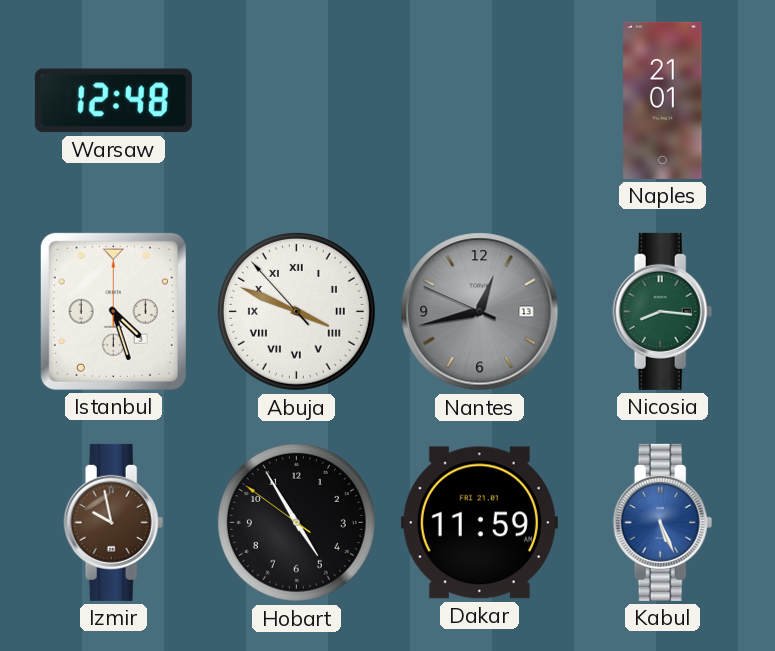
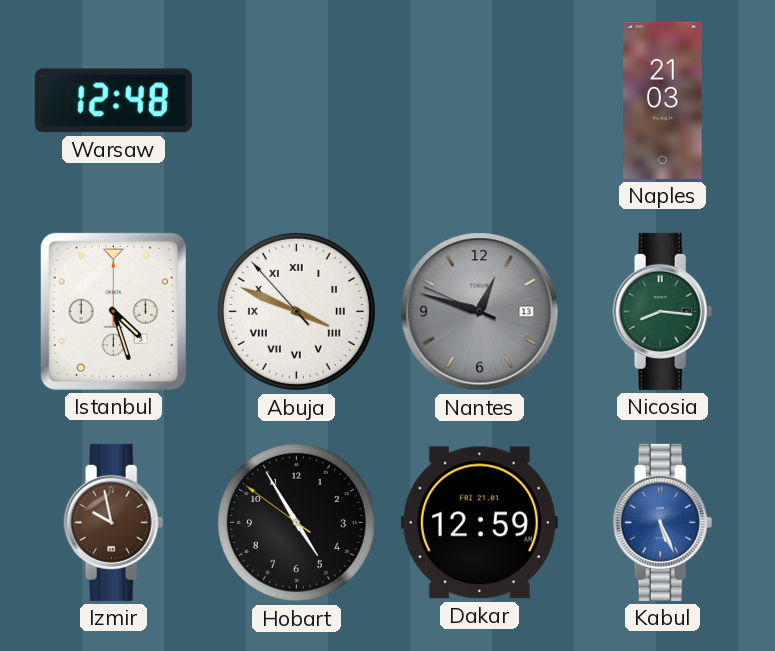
Naples: 21:01 -> 21:03
Nantes: 12:42 -> 12:47
Dakar: 11:59 -> 12:59
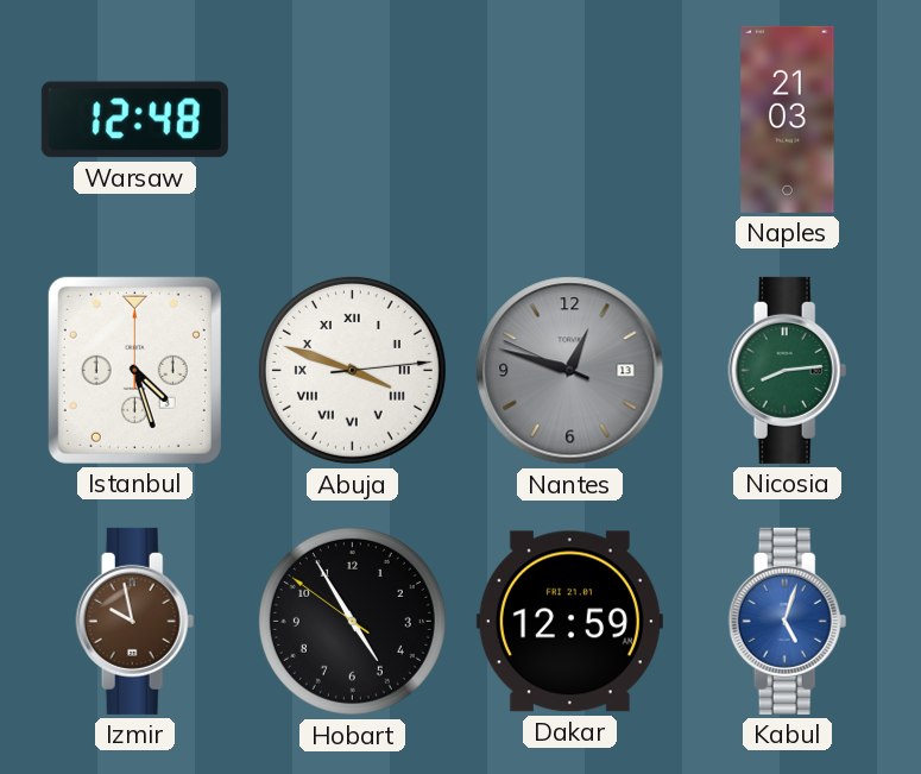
Abuja: 3:48:53 -> 3:48:14
Nicosia: 8:16 -> 8:14
Kabul: 5:26 -> 5:03
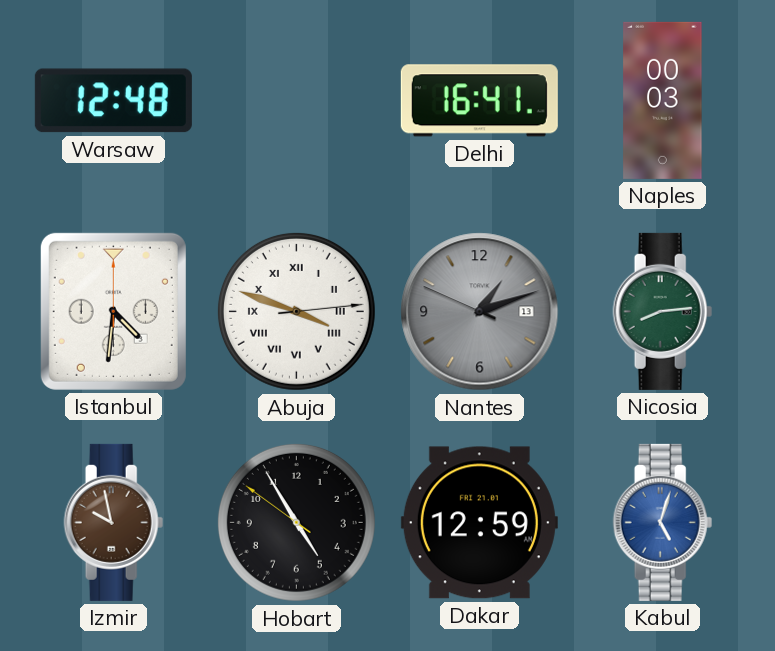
Delhi: none -> 16:41
Naples: 21:03 -> 00:03
Istanbul: 4:27 -> 4:31
Nantes: 12:47 -> 1:11
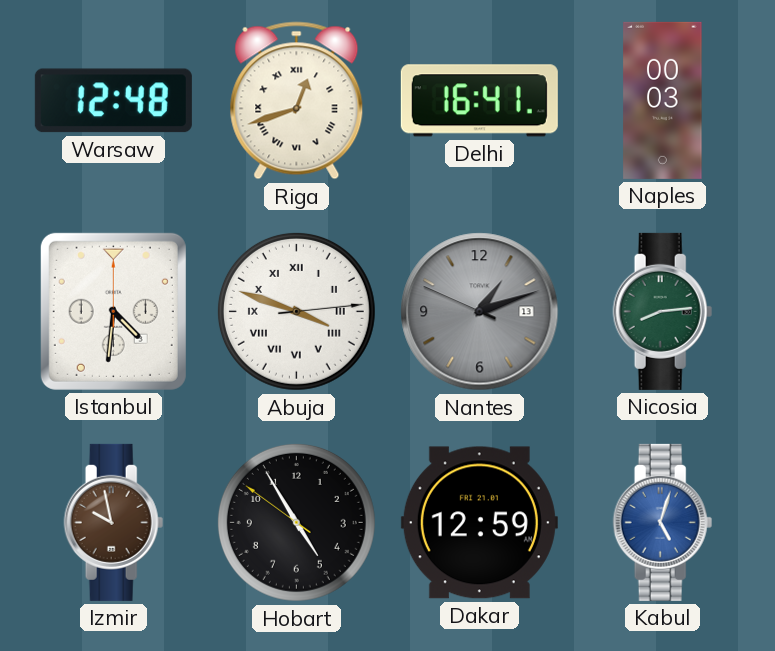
Riga: none -> 12:42
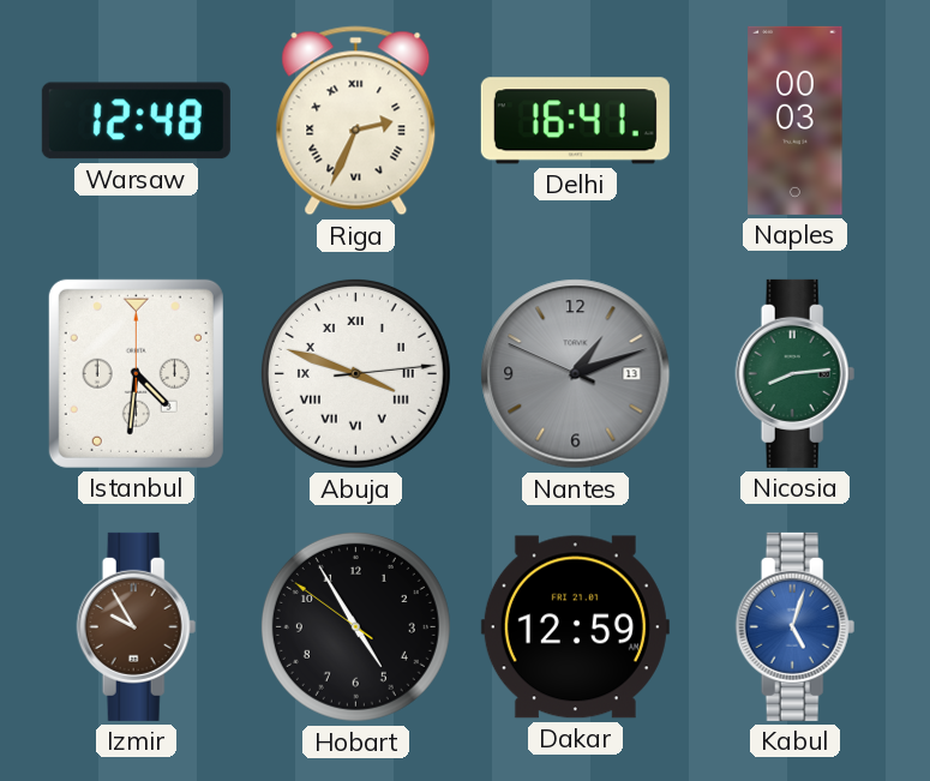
Riga: 12:42 -> 2:34
Izmir: 9:58 -> 9:55
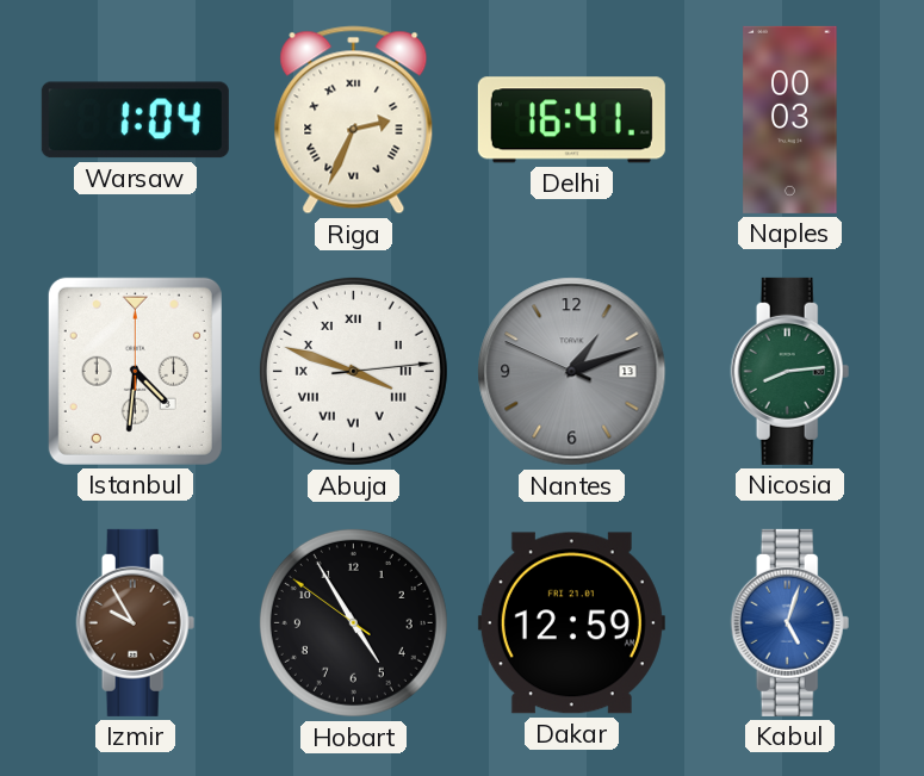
Warsaw: 12:48 -> 1:04
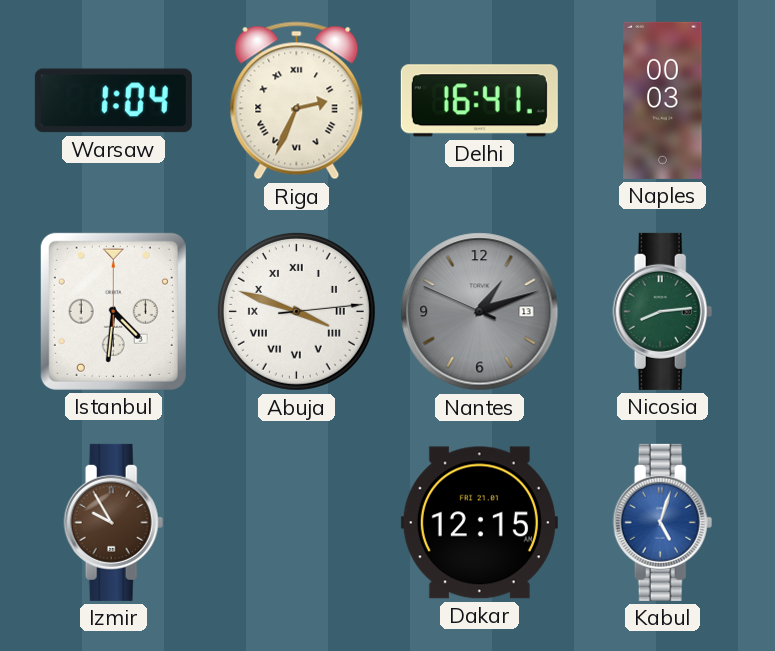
Hobart: 4:54 -> none
Dakar: 12:59 -> 12:15
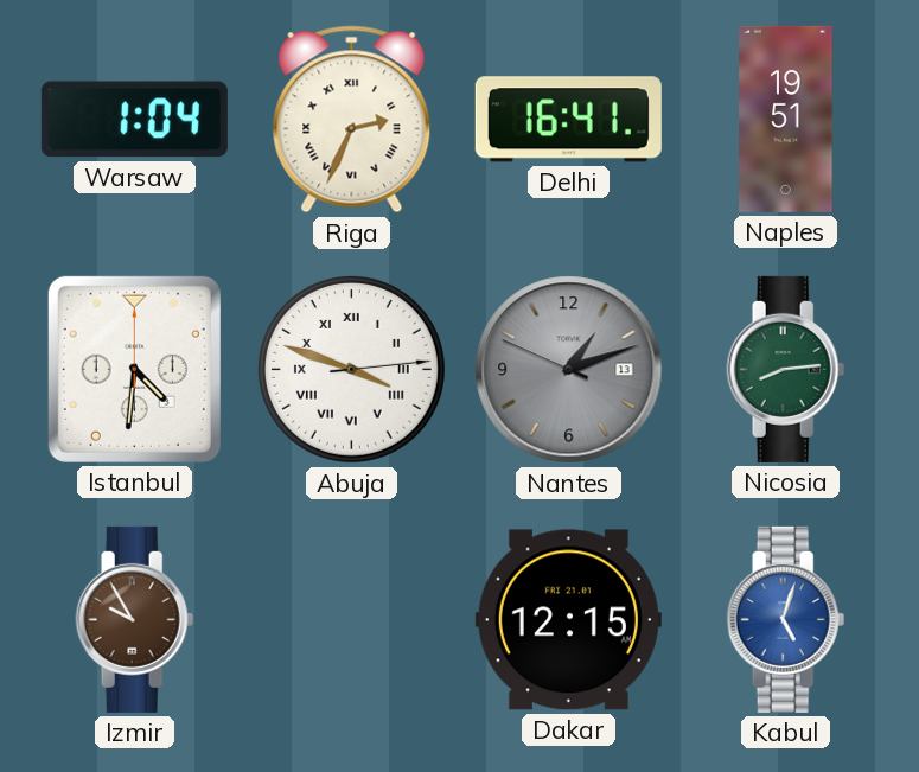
Naples: 00:03 -> 19:51
